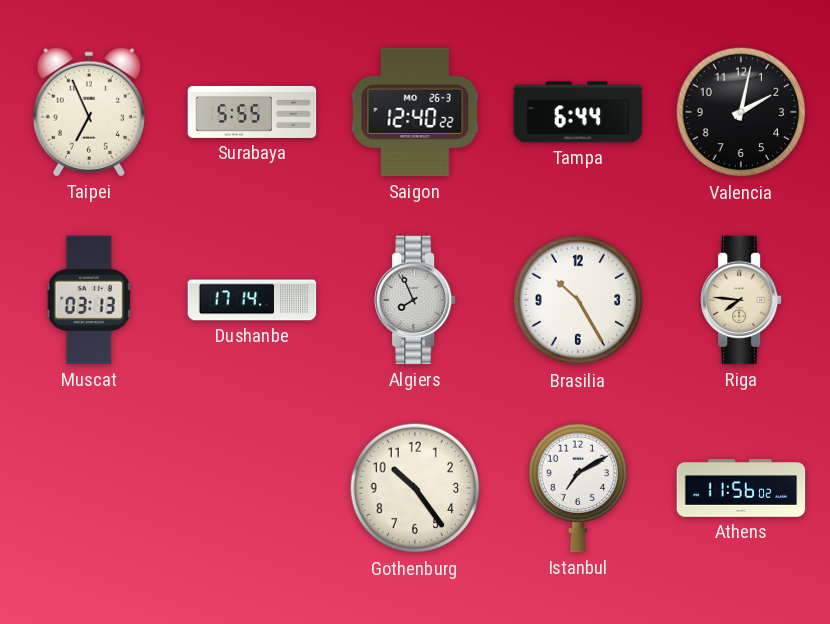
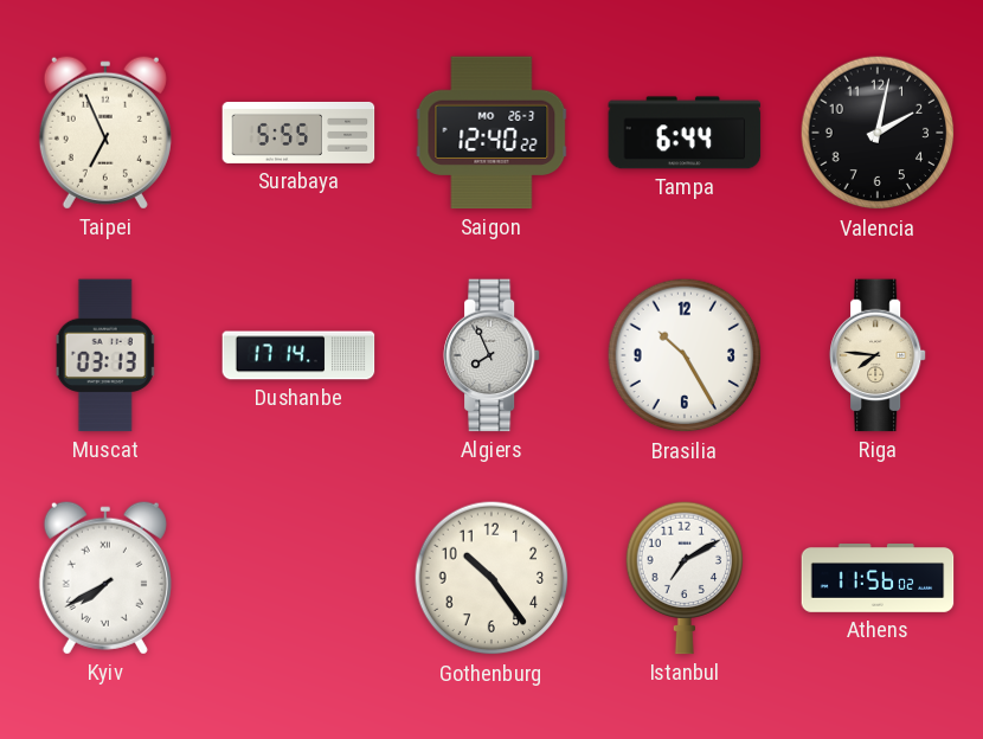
Kyiv: none -> 7:40
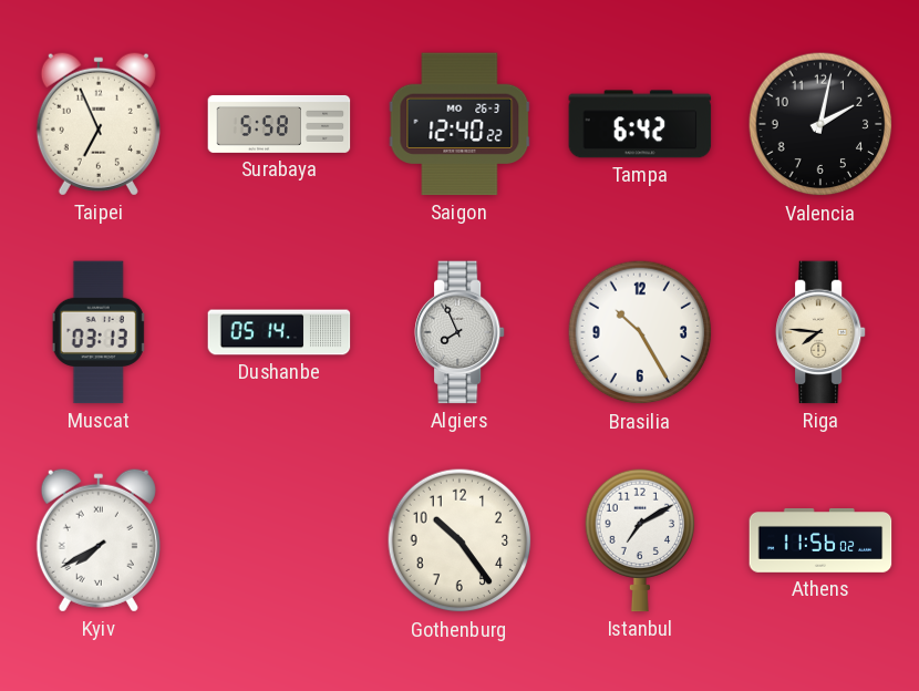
Surabaya: 5:55 -> 5:58
Tampa: 6:44 -> 6:42
Dushanbe: 17:14 -> 05:14
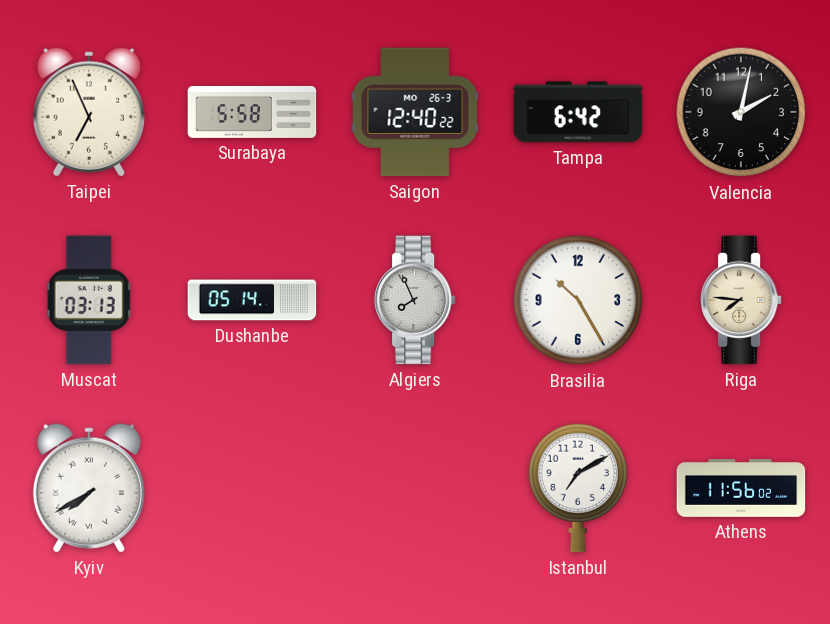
Gothenburg: 10:24 -> none
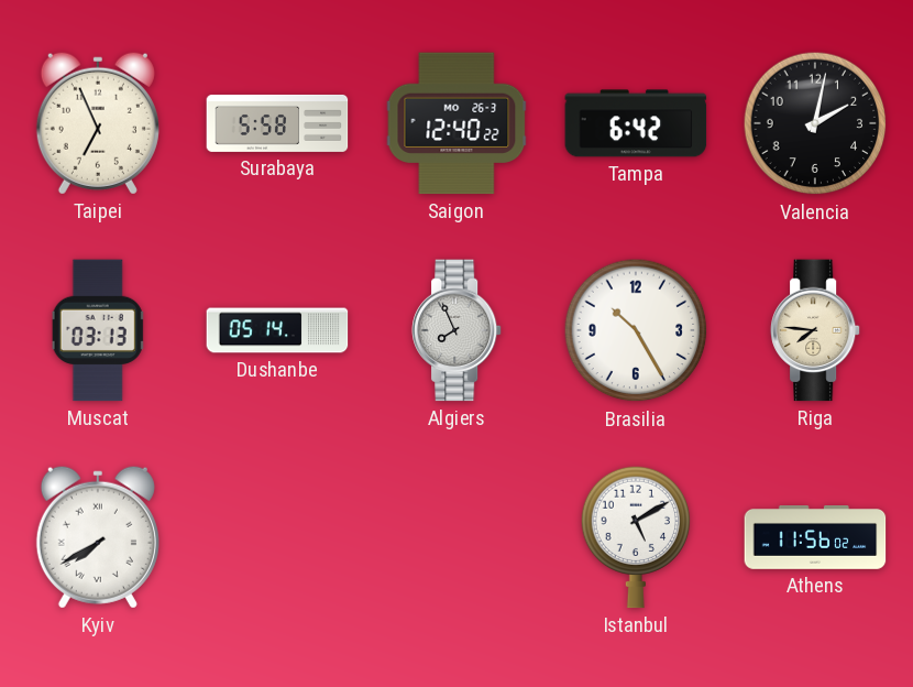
Istanbul: 7:10 -> 5:10
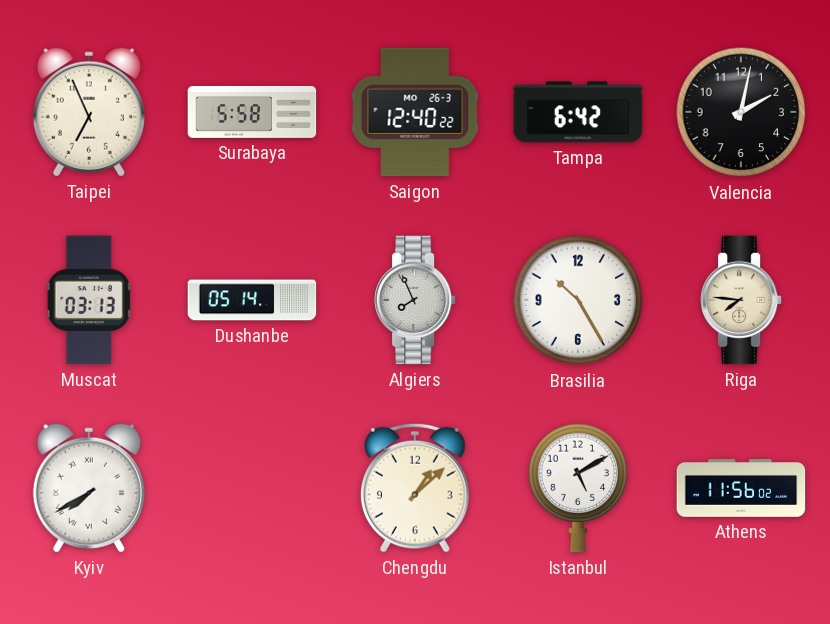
Chengdu: none -> 1:08
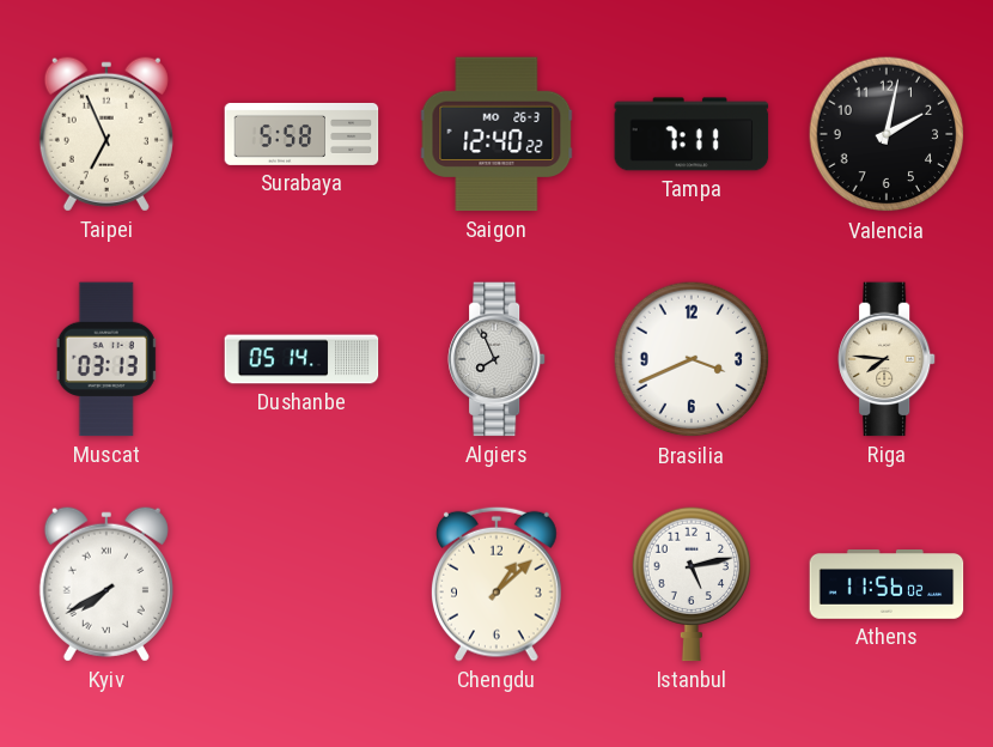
Tampa: 6:42 -> 7:11
Brasilia: 10:25 -> 3:41
Istanbul: 5:10 -> 5:13
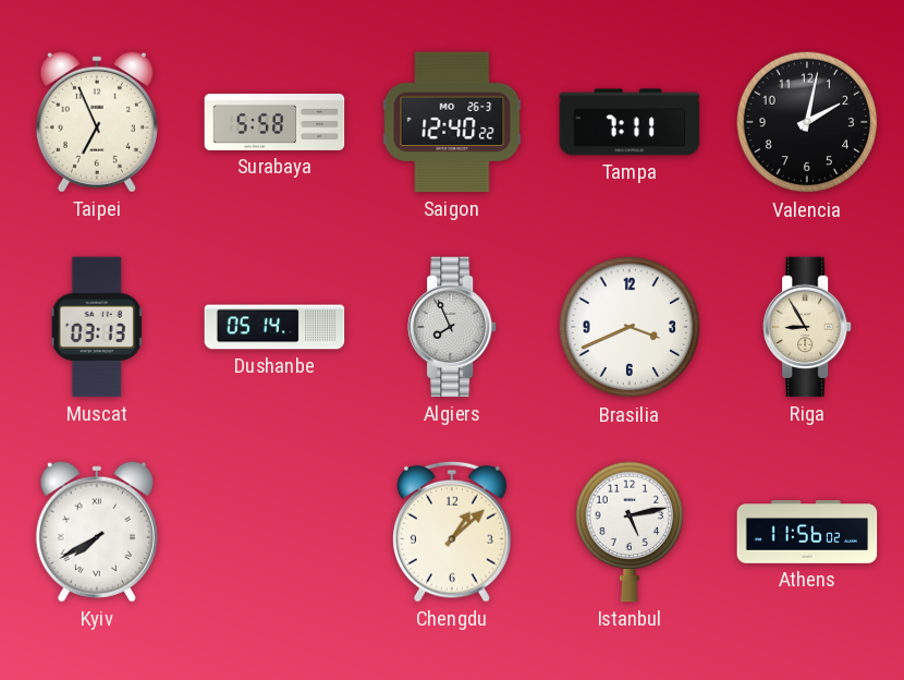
Riga: 7:46 -> 8:55
